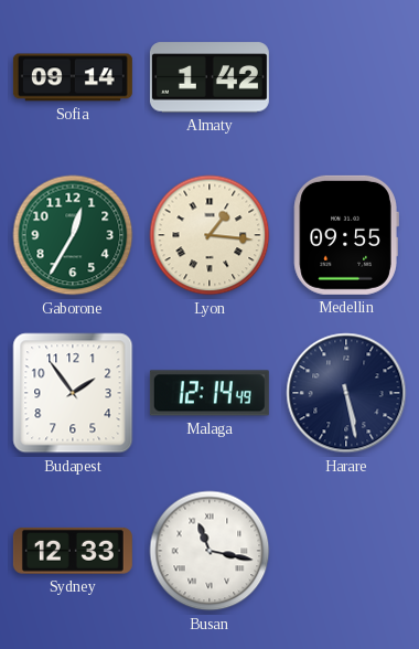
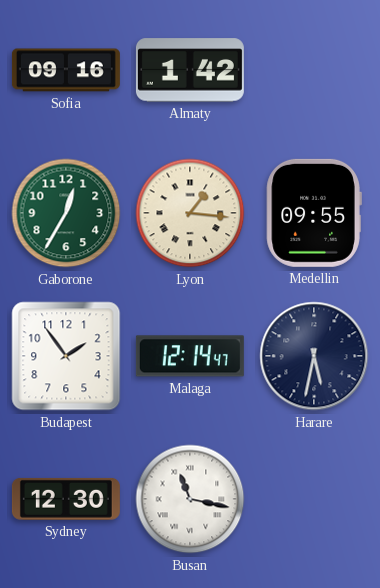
Sofia: 09:14 -> 09:16
Malaga: 12:14:49 -> 12:14:47
Harare: 5:28 -> 5:32
Sydney: 12:33 -> 12:30
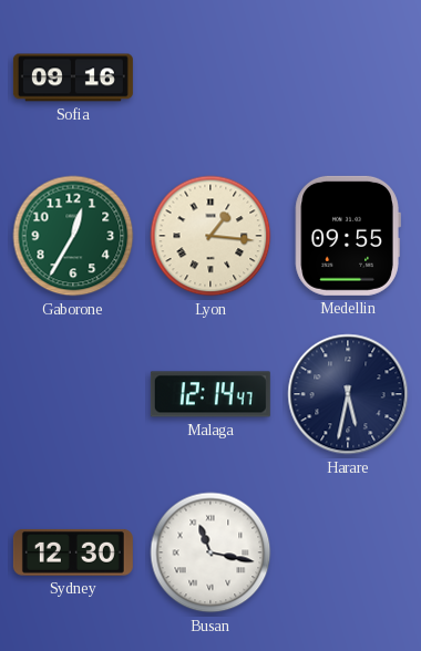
Almaty: 1:42 -> none
Budapest: 1:54 -> none
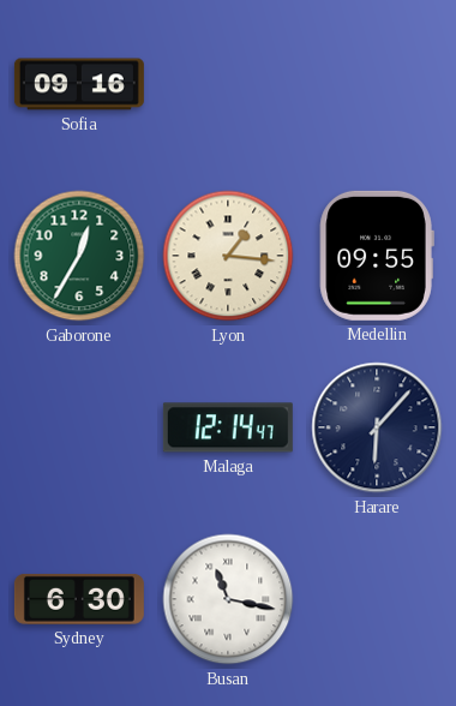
Harare: 5:32 -> 6:07
Sydney: 12:30 -> 6:30
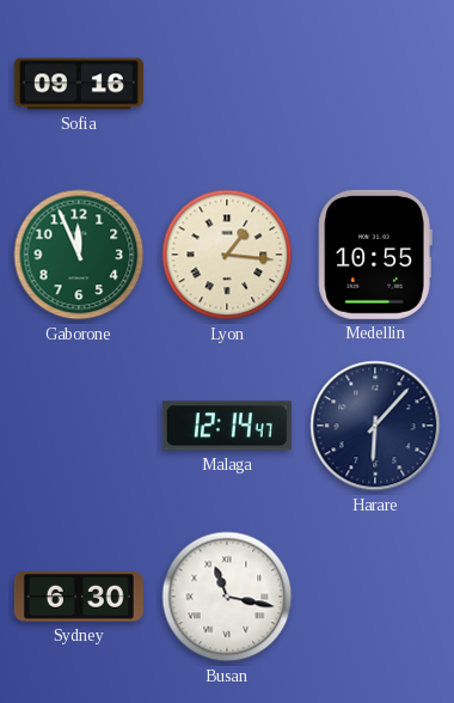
Gaborone: 12:35 -> 11:56
Medellin: 09:55 -> 10:55
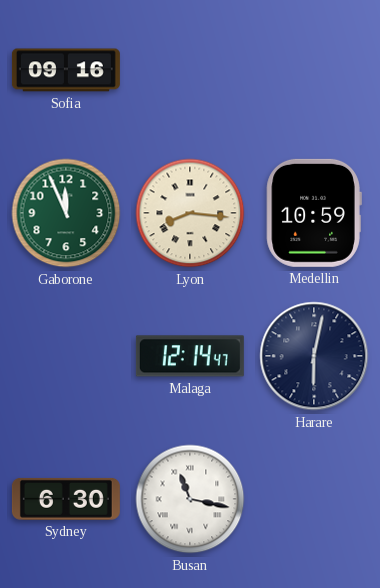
Lyon: 1:16 -> 8:16
Medellin: 10:55 -> 10:59
Harare: 6:07 -> 6:02
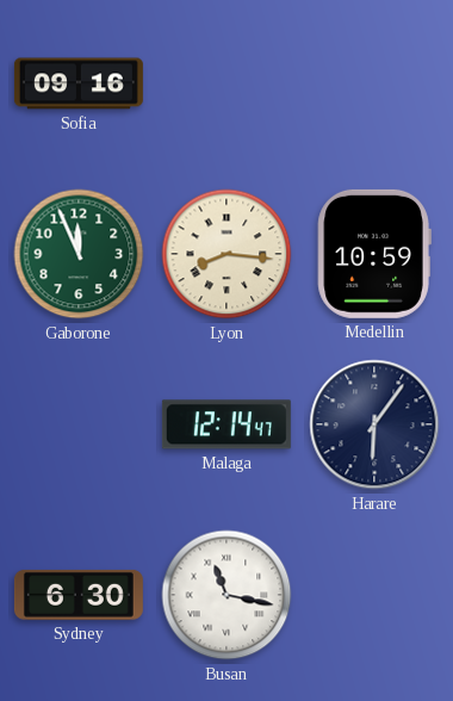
Harare: 6:02 -> 6:06
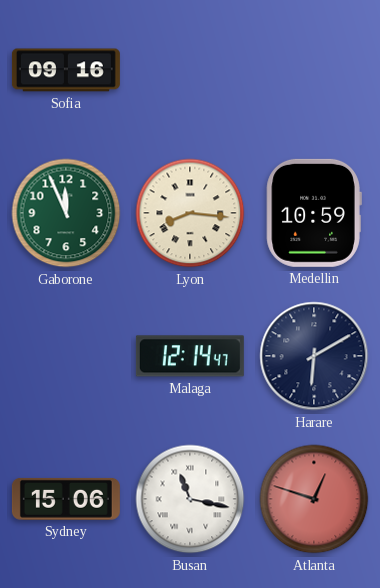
Harare: 6:06 -> 6:10
Sydney: 6:30 -> 15:06
Atlanta: none -> 12:48
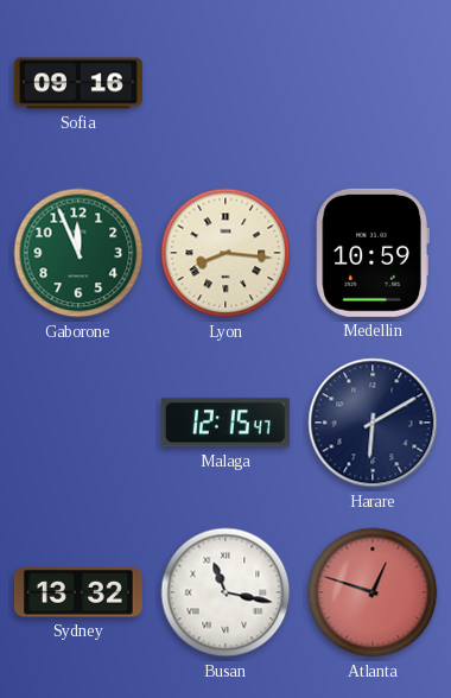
Malaga: 12:14 -> 12:15
Sydney: 15:06 -> 13:32
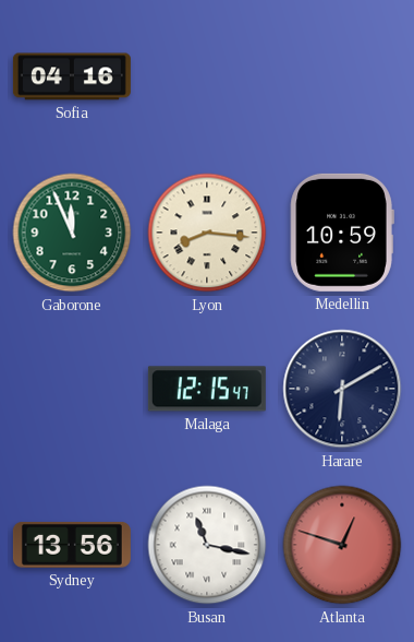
Sofia: 09:16 -> 04:16
Sydney: 13:32 -> 13:56
